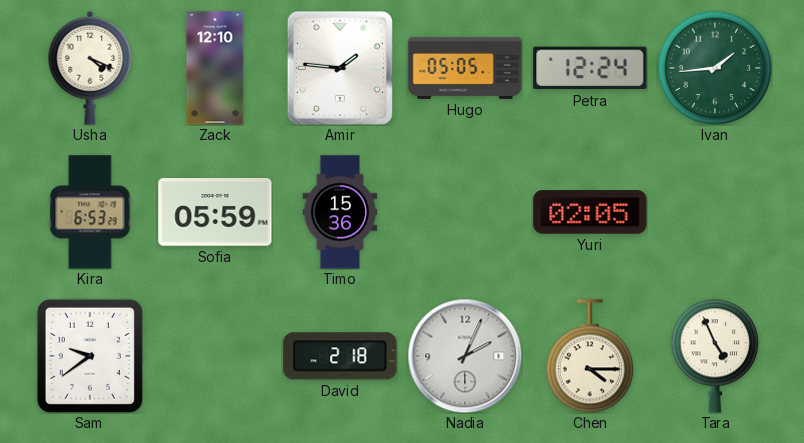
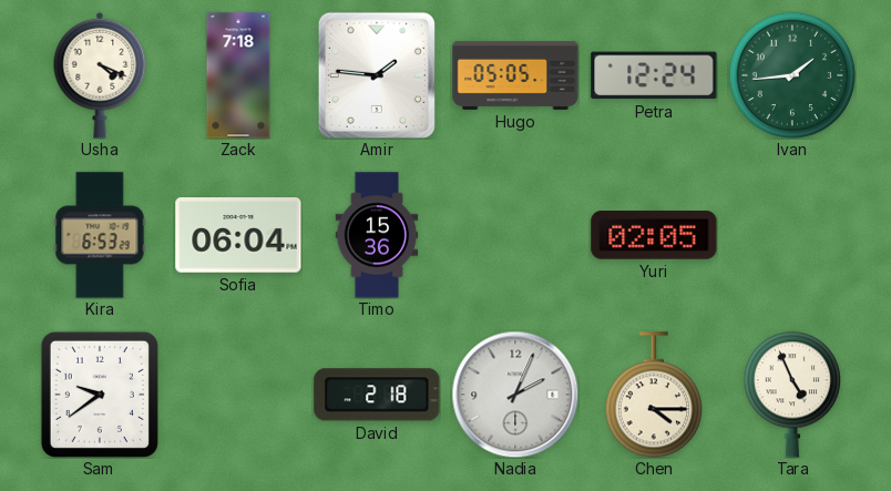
Zack: 12:10 -> 7:18
Sofia: 05:59 -> 06:04
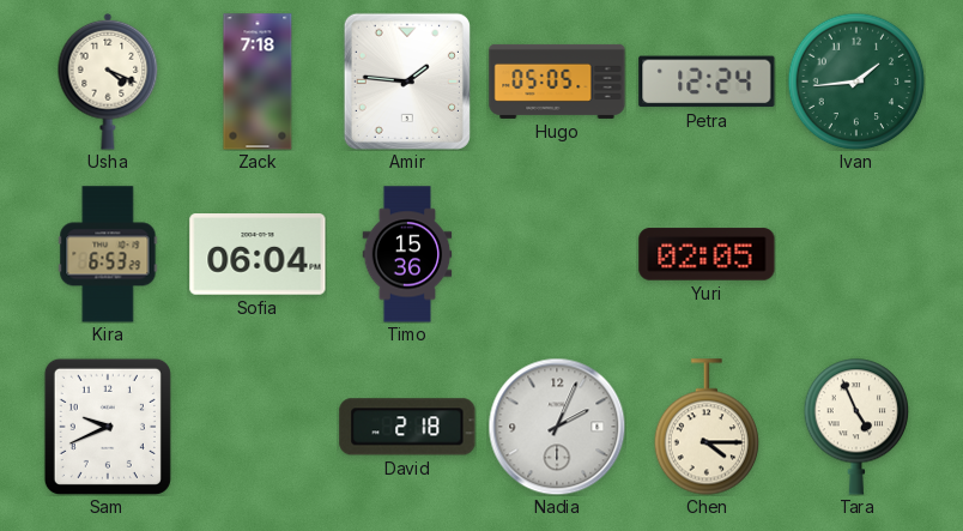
Sam: 9:39 -> 9:41
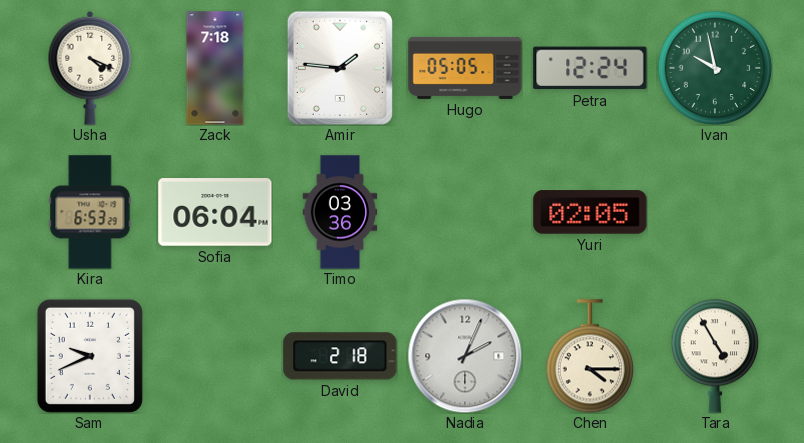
Ivan: 1:44 -> 9:58
Timo: 15:36 -> 03:36
Tara: 4:56 -> 4:55
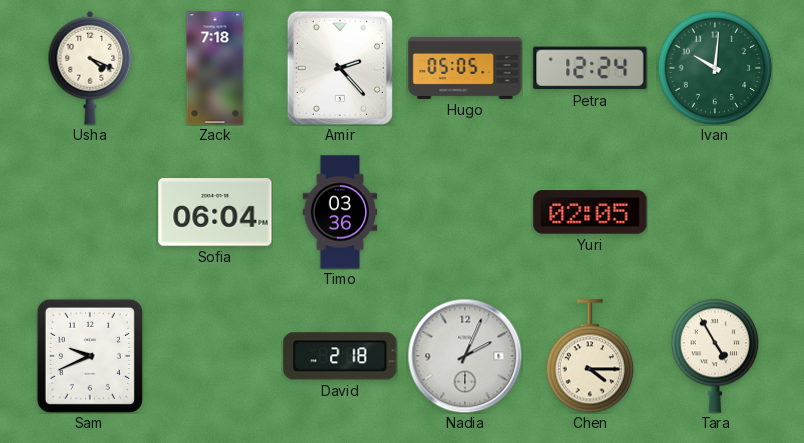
Amir: 1:46 -> 2:23
Ivan: 9:58 -> 10:01
Kira: 6:53 -> none
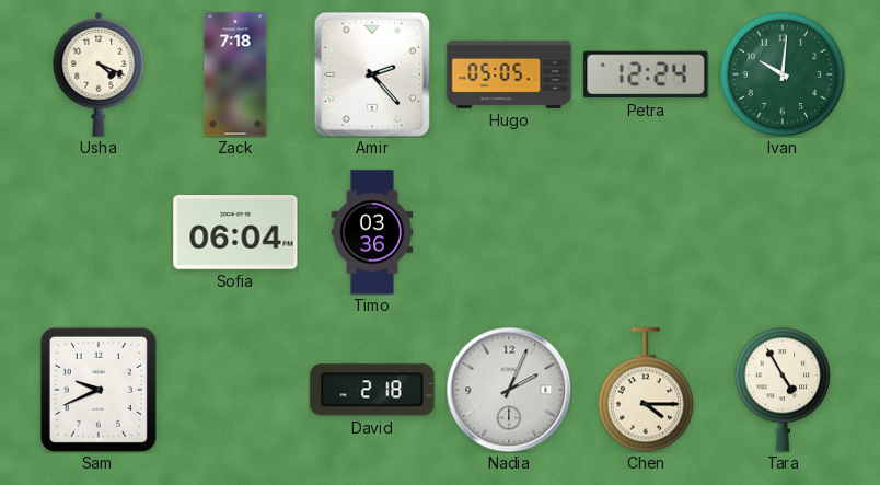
Yuri: 02:05 -> none
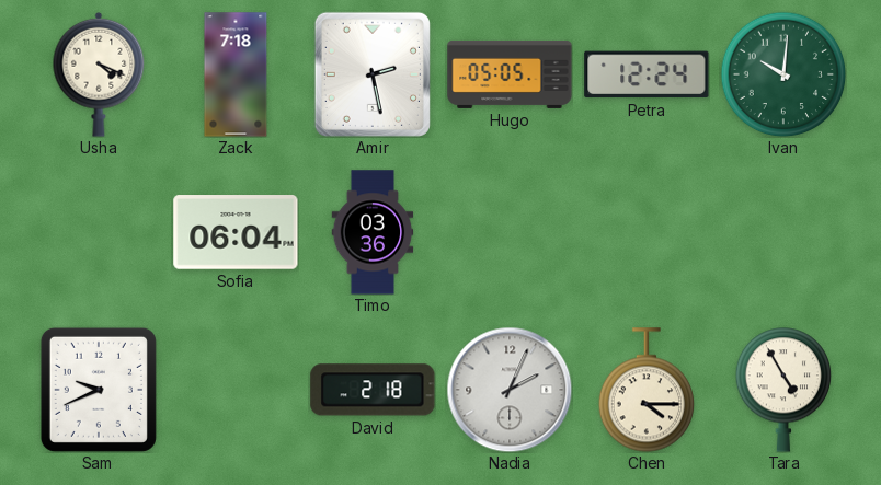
Amir: 2:23 -> 2:28
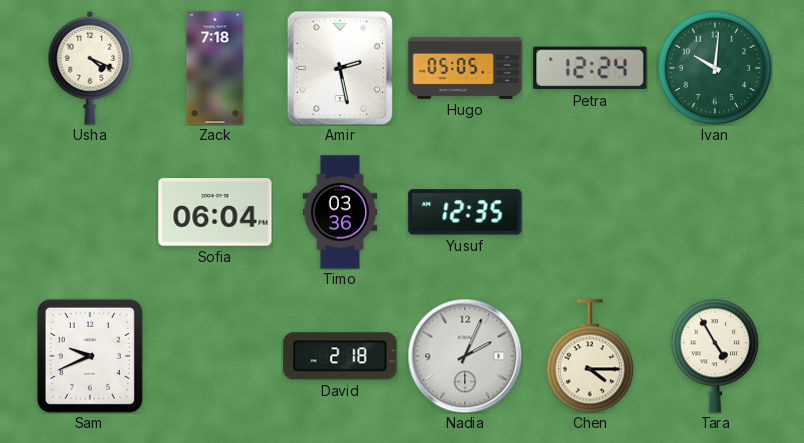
Yusuf: none -> 12:35
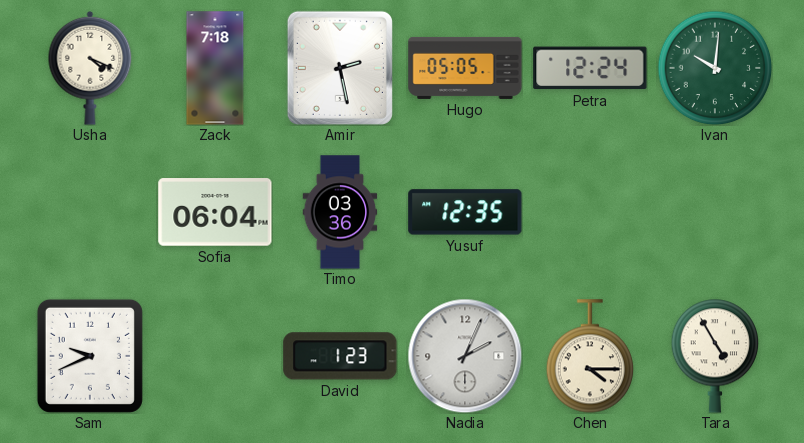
David: 2:18 -> 1:23
